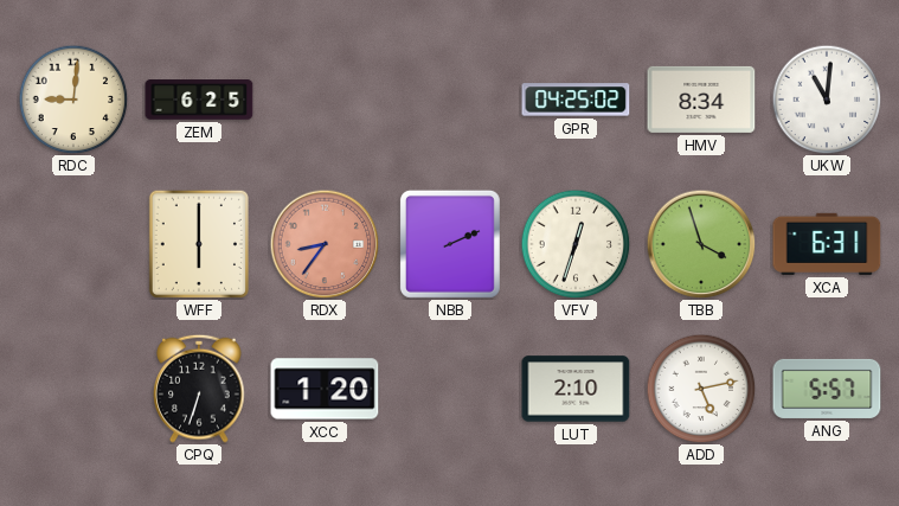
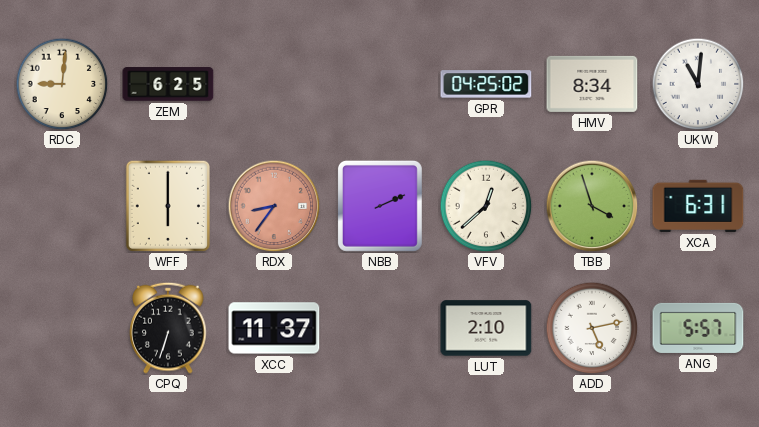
VFV: 12:33 -> 12:38
XCC: 1:20 -> 11:37
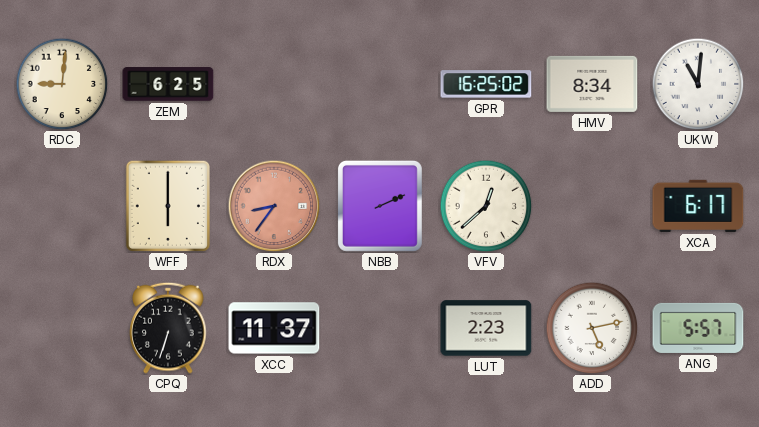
GPR: 04:25 -> 16:25
TBB: 3:57 -> none
XCA: 6:31 -> 6:17
LUT: 2:10 -> 2:23
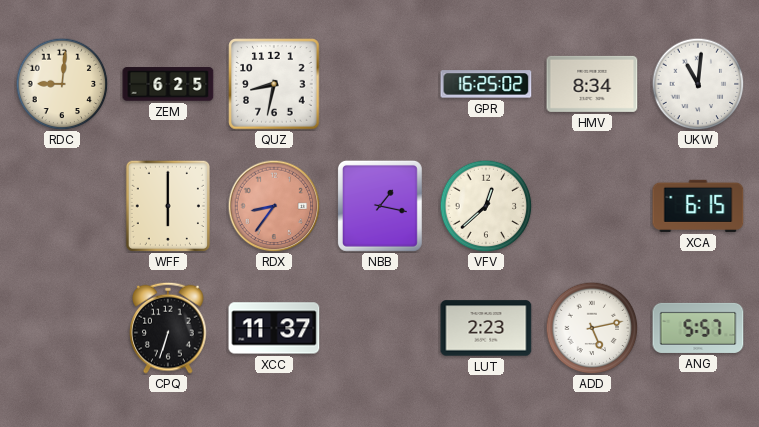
QUZ: none -> 8:32
NBB: 2:11 -> 1:17
XCA: 6:17 -> 6:15
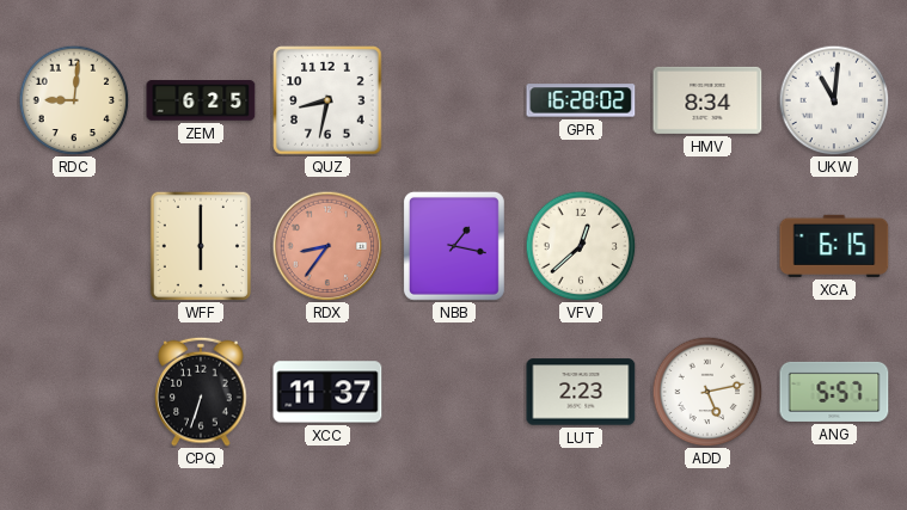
GPR: 16:25 -> 16:28
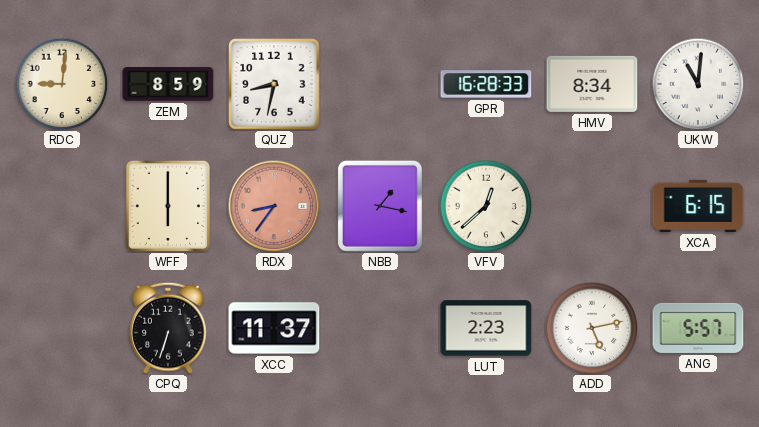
ZEM: 6:25 -> 8:59
GPR: 16:28:02 -> 16:28:33
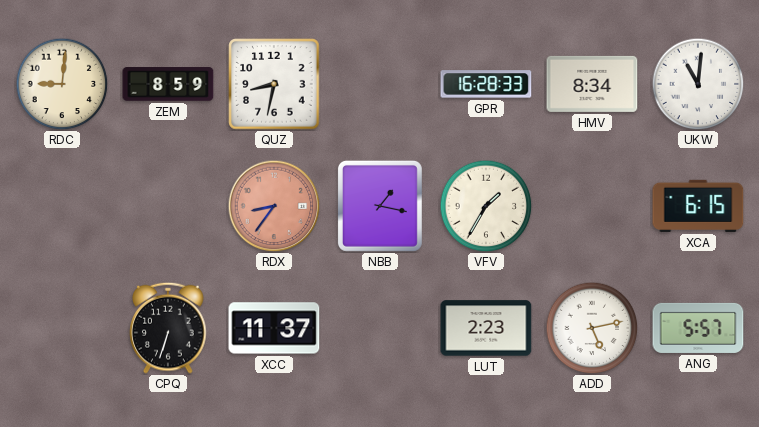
WFF: 6:00 -> none
VFV: 12:38 -> 1:35
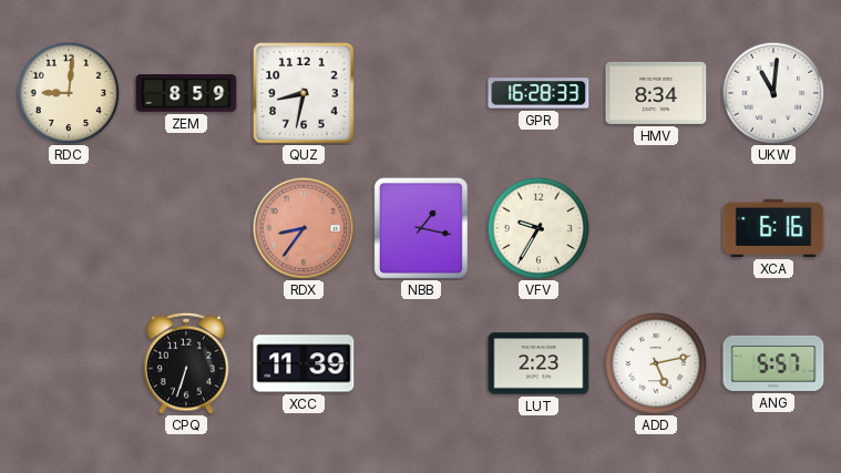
VFV: 1:35 -> 9:35
XCA: 6:15 -> 6:16
XCC: 11:37 -> 11:39
